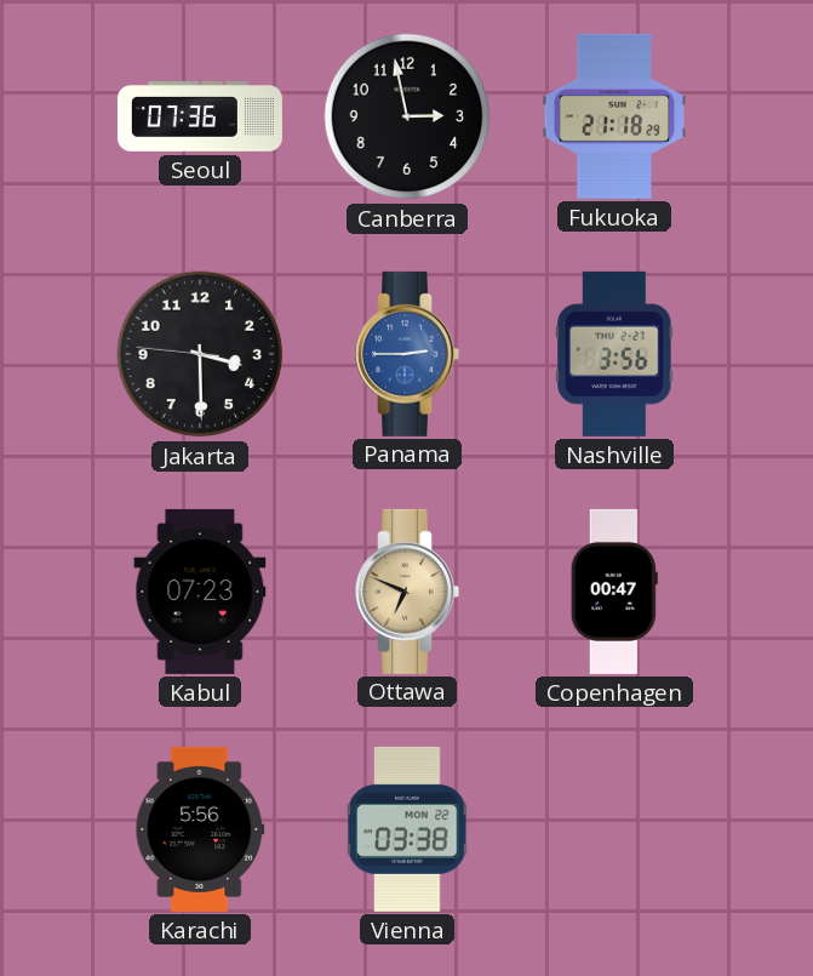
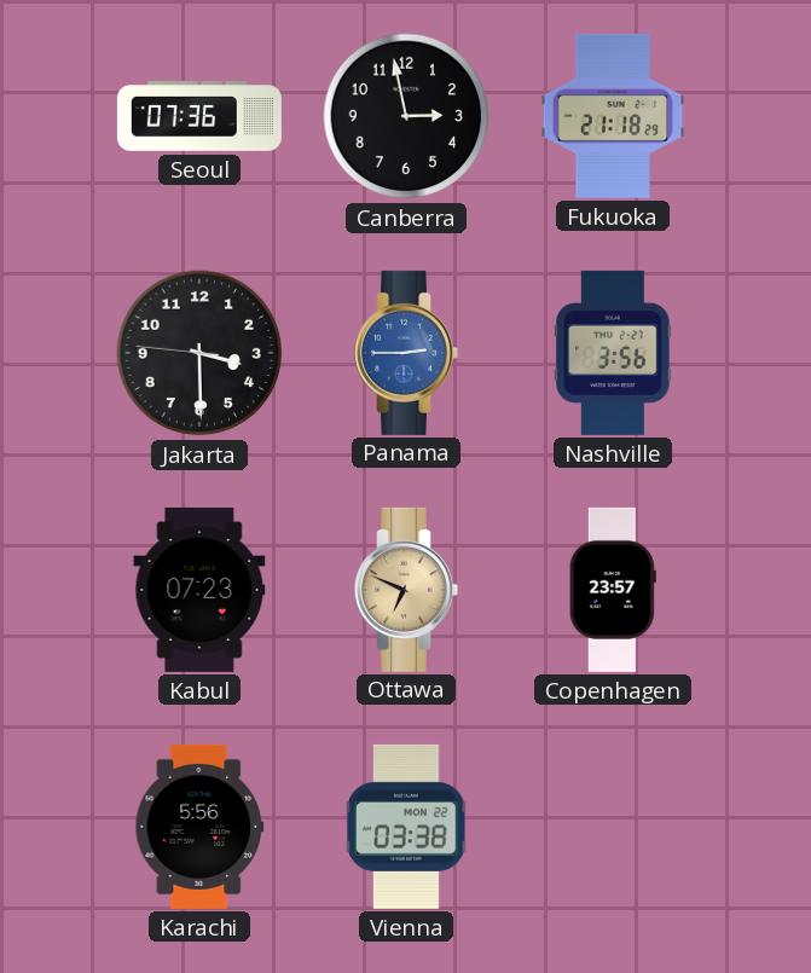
Copenhagen: 00:47 -> 23:57
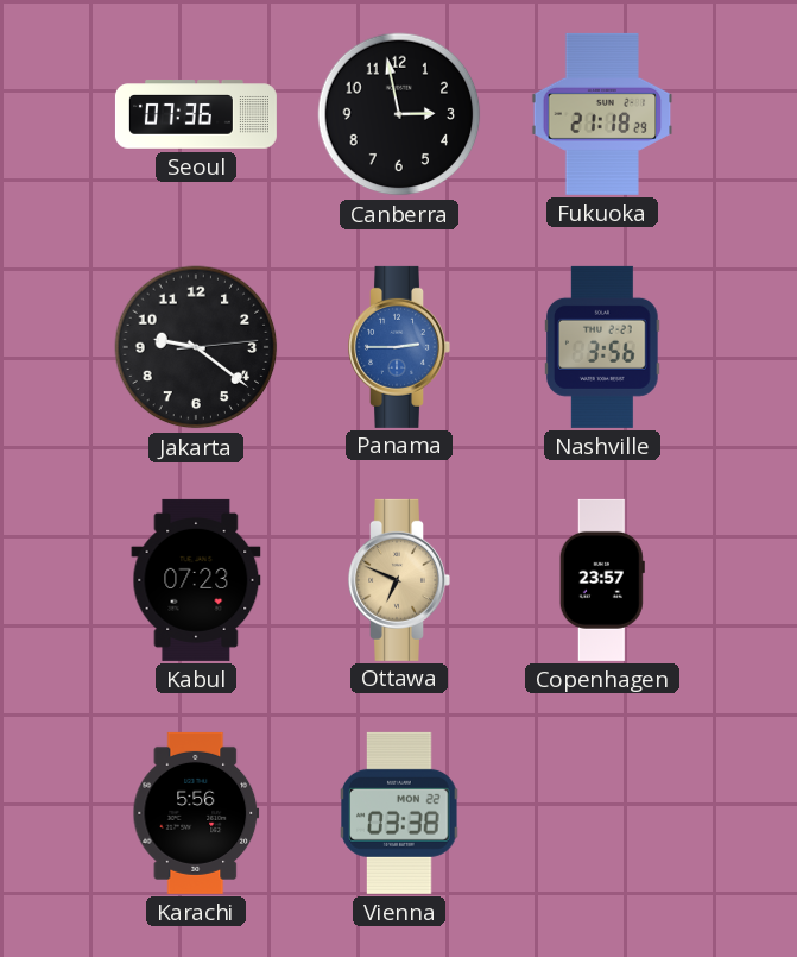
Jakarta: 3:29 -> 9:21
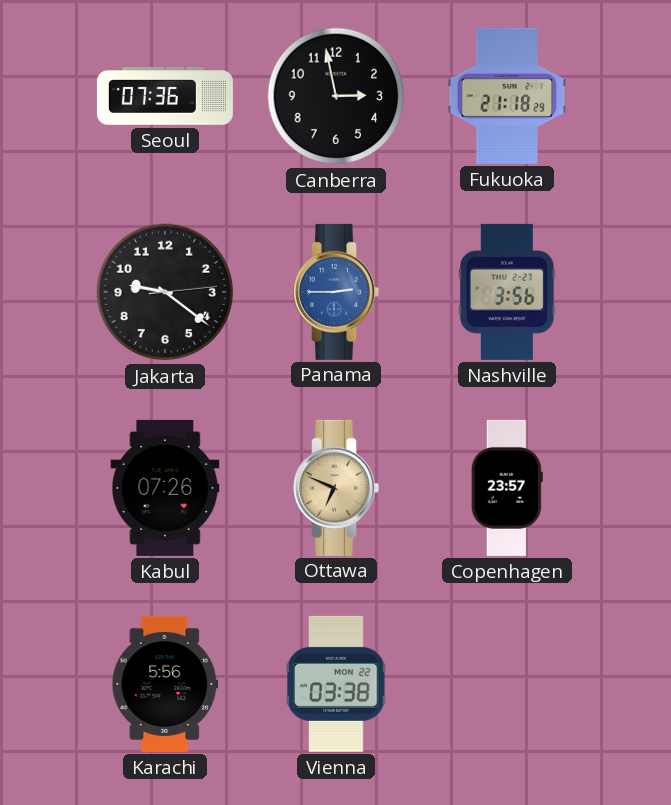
Kabul: 07:23 -> 07:26
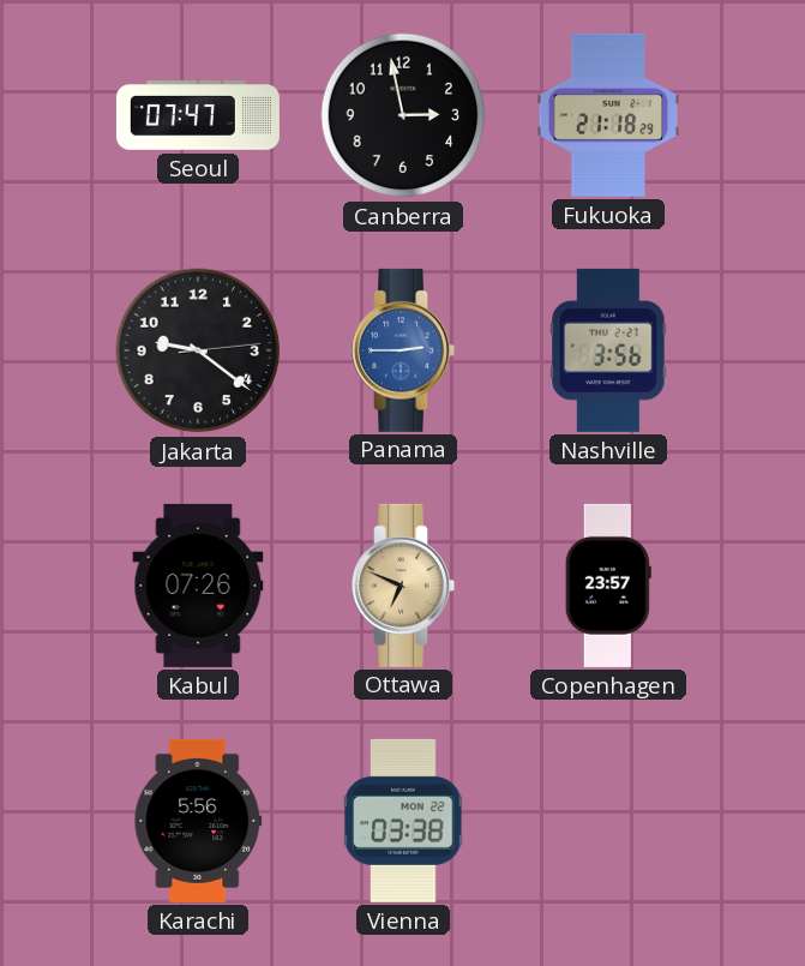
Seoul: 07:36 -> 07:47
